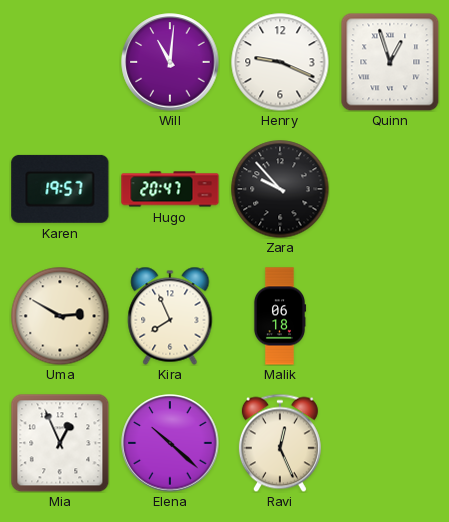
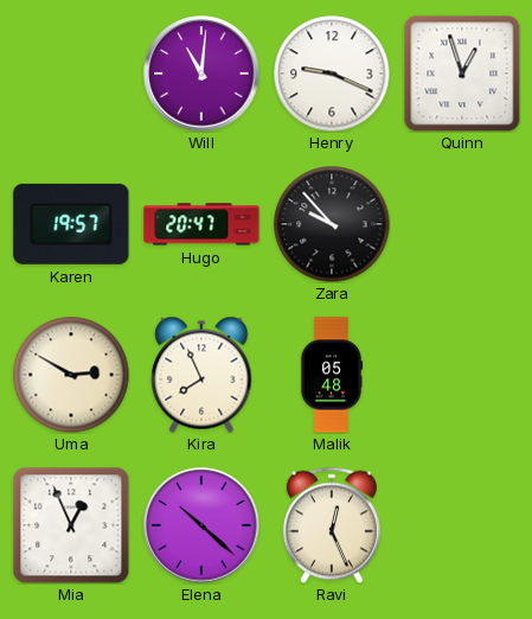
Malik: 06:18 -> 05:48
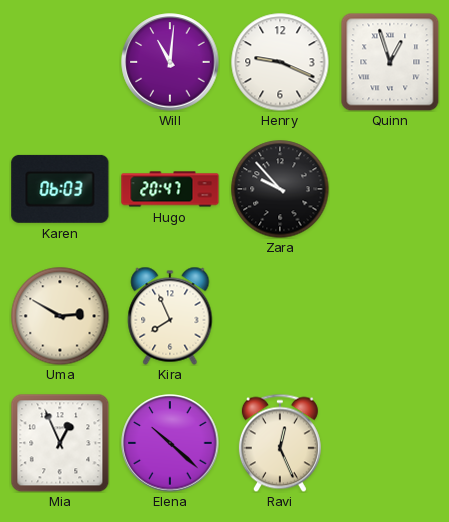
Karen: 19:57 -> 06:03
Malik: 05:48 -> none
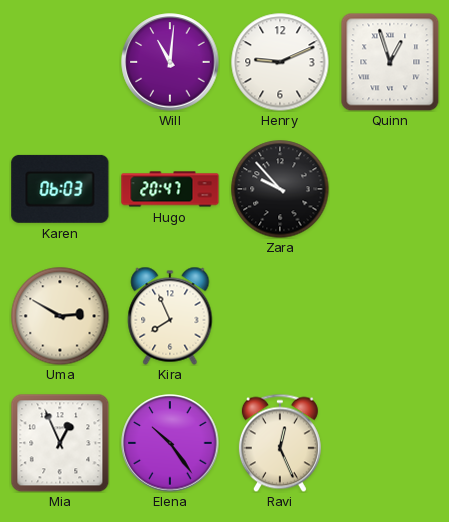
Henry: 9:19 -> 9:11
Elena: 10:22 -> 10:24
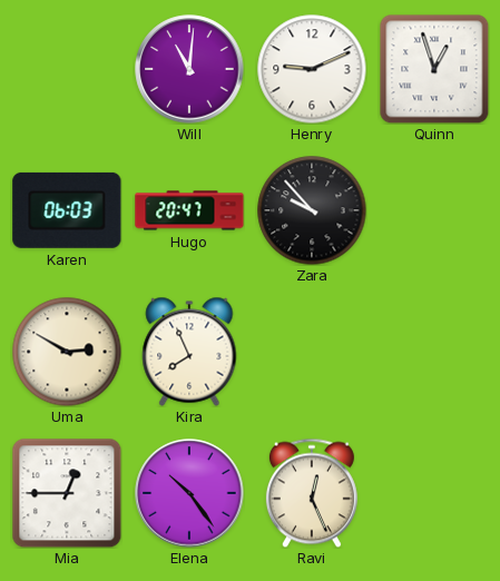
Mia: 12:56 -> 12:45
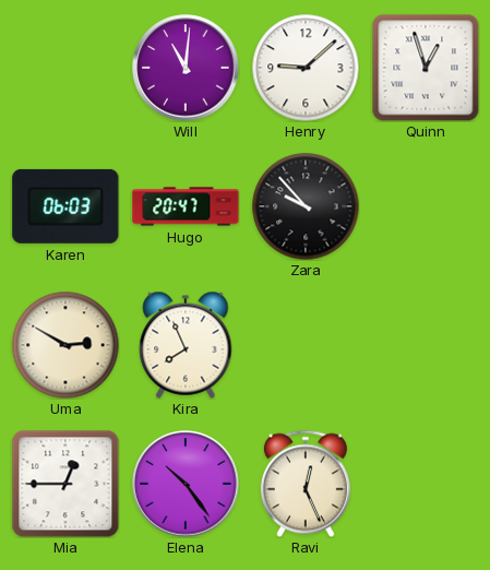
Henry: 9:11 -> 9:08
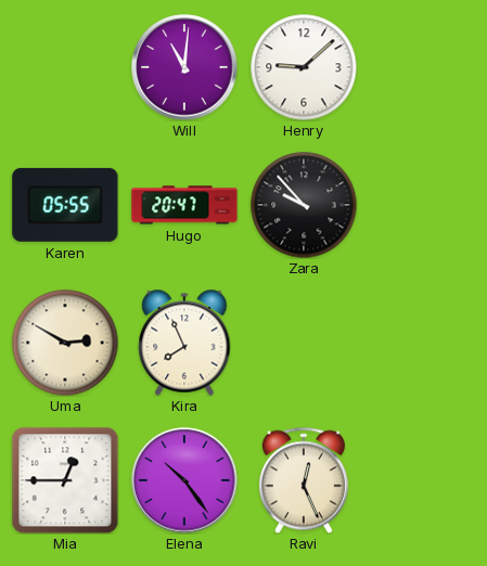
Quinn: 12:57 -> none
Karen: 06:03 -> 05:55
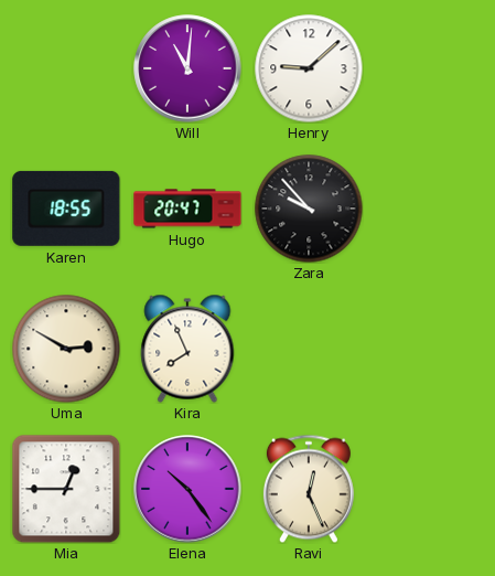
Karen: 05:55 -> 18:55
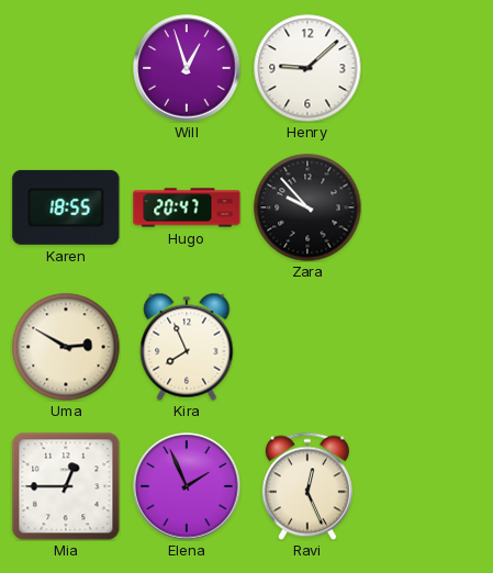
Will: 11:01 -> 12:57
Elena: 10:24 -> 1:56
